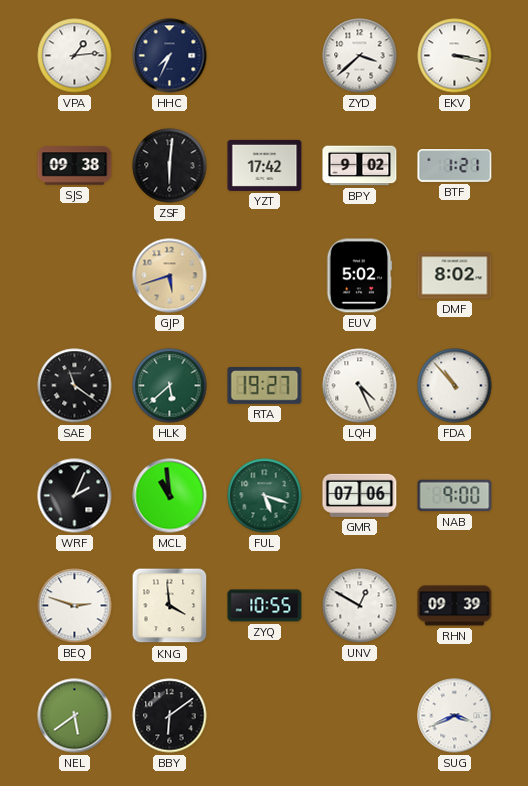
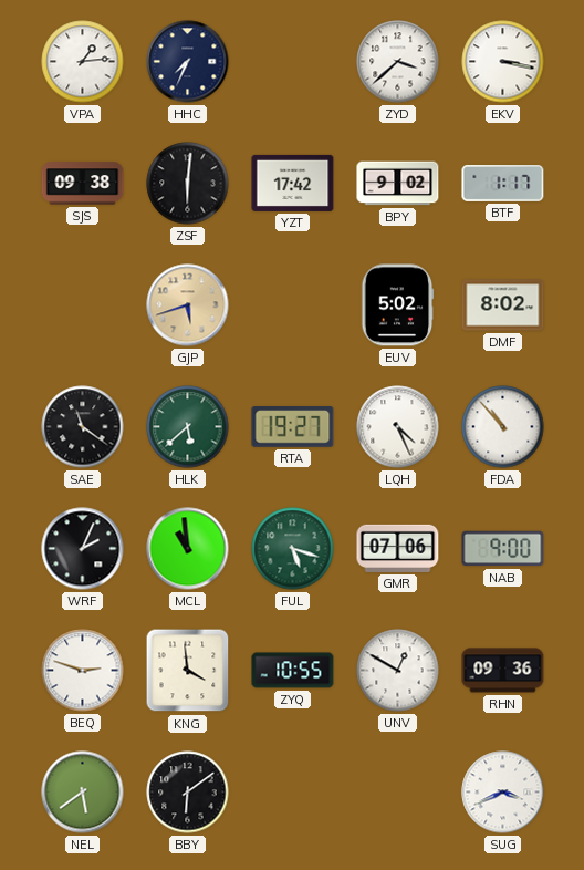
BTF: 1:21 -> 1:17
RHN: 09:39 -> 09:36
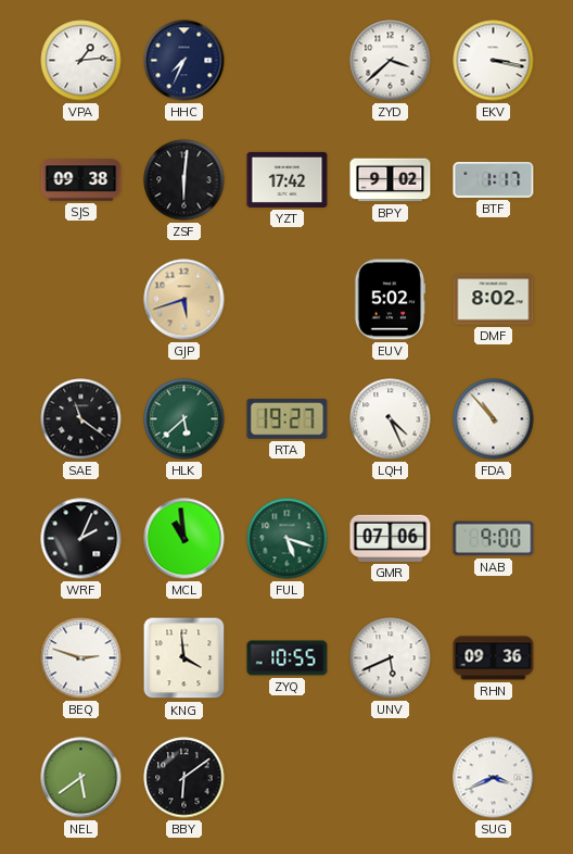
UNV: 12:50 -> 5:41
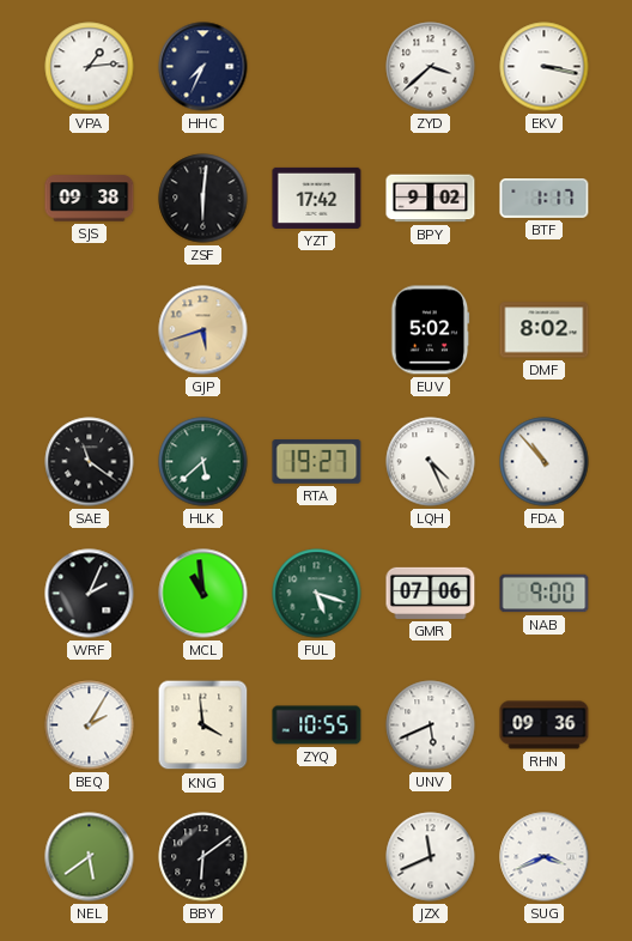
BEQ: 2:48 -> 2:05
JZX: none -> 11:41
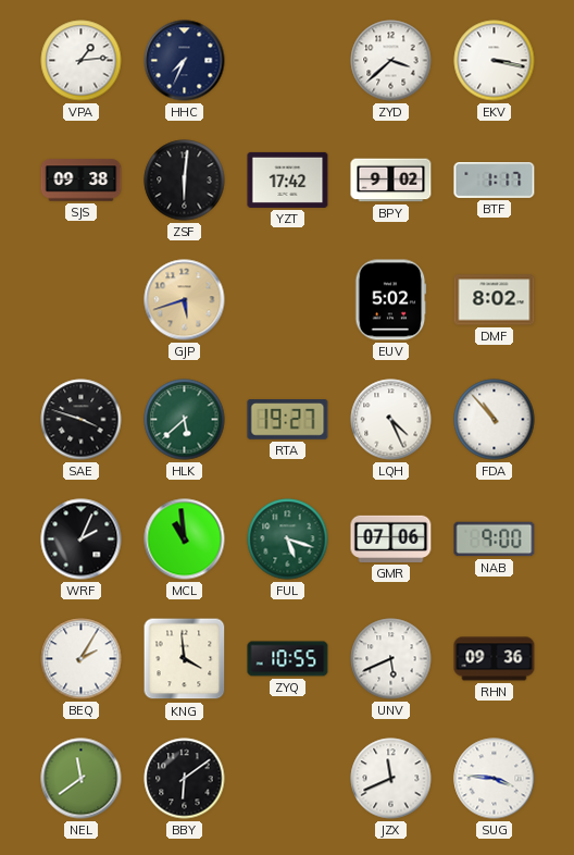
SAE: 11:21 -> 3:48
NEL: 5:39 -> 11:39
SUG: 3:41 -> 3:46
